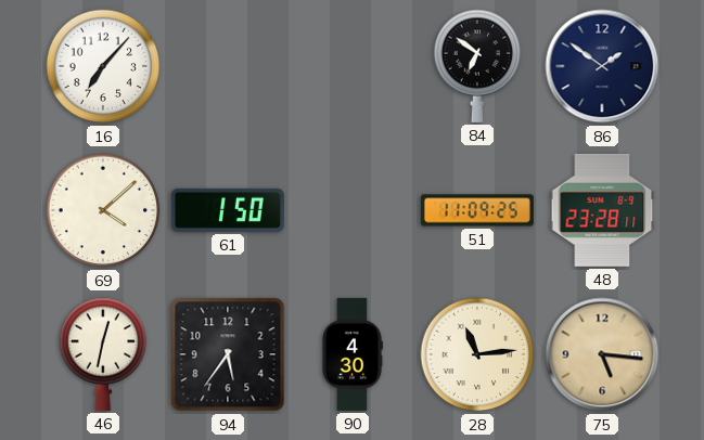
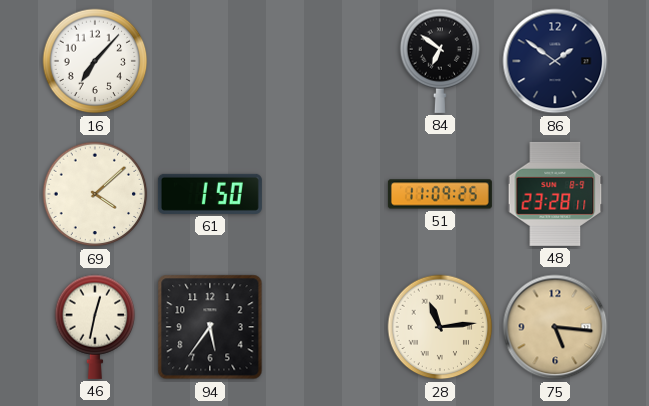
90: 4:30 -> none
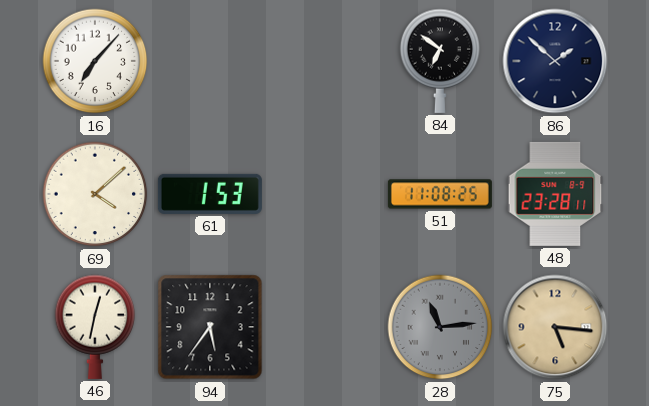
86: 1:51 -> 1:52
61: 1:50 -> 1:53
51: 11:09 -> 11:08
28 dial: cream -> grey
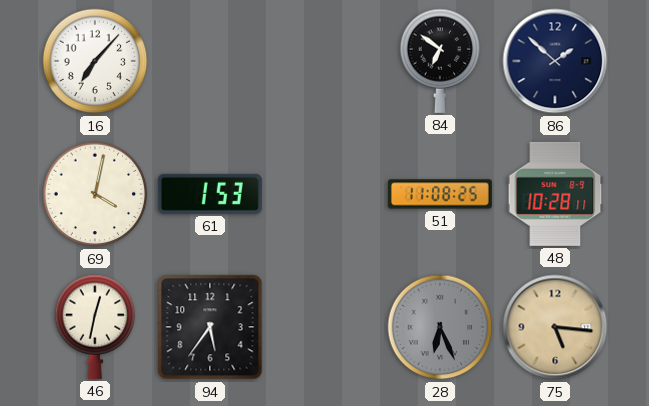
69: 4:08 -> 4:02
48: 23:28 -> 10:28
28: 11:14 -> 6:26
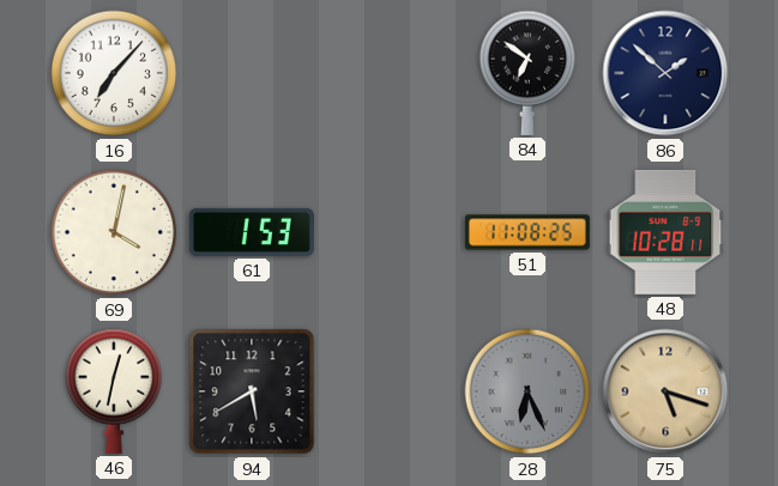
94: 5:36 -> 5:40
75: 5:16 -> 5:18
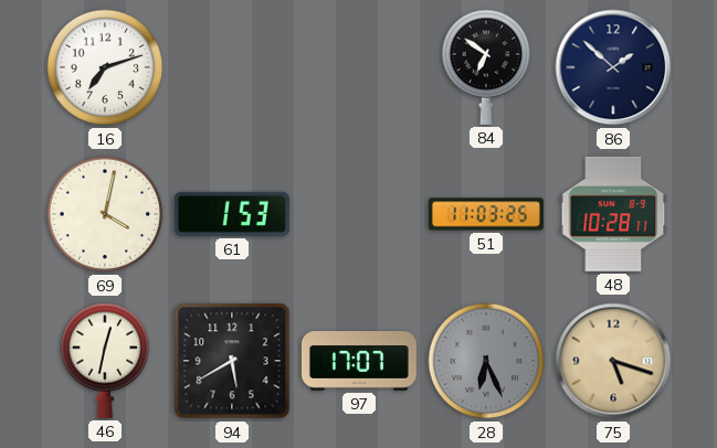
16: 7:07 -> 7:12
51: 11:08 -> 11:03
97: none -> 17:07
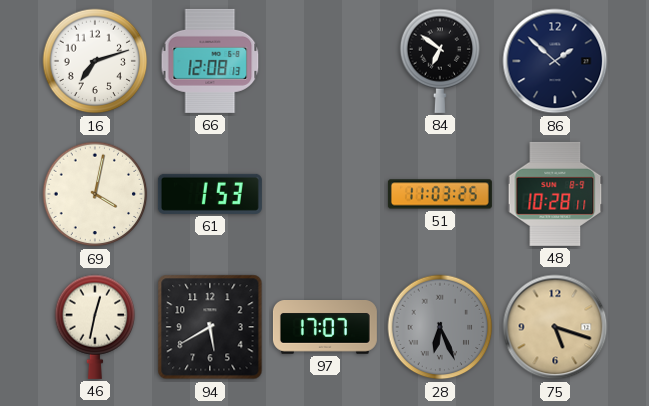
66: none -> 12:08
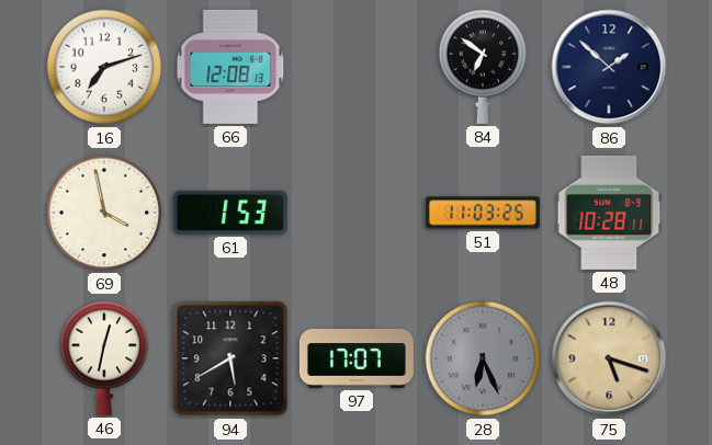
69: 4:02 -> 3:58
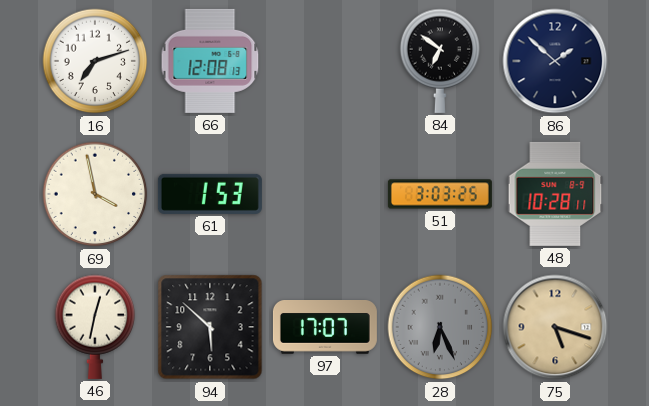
51: 11:03 -> 3:03
94: 5:40 -> 5:52
